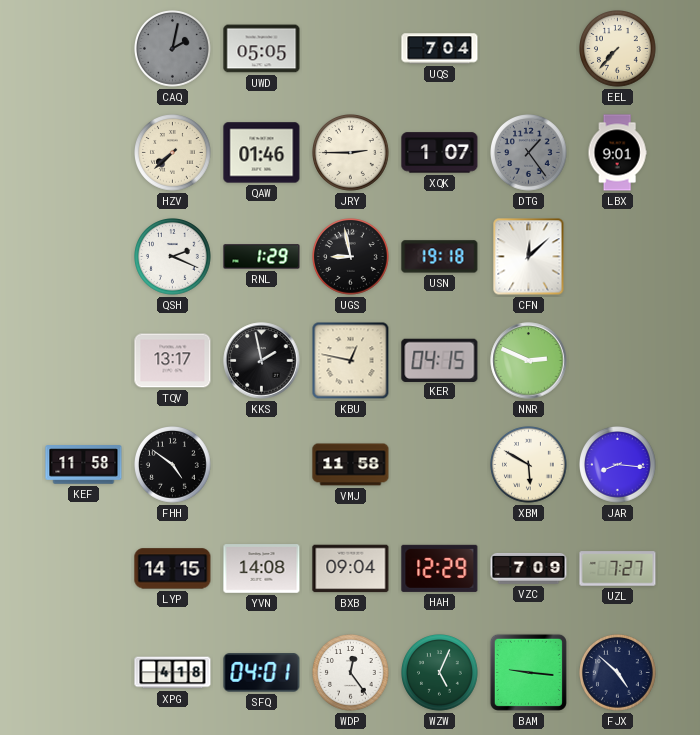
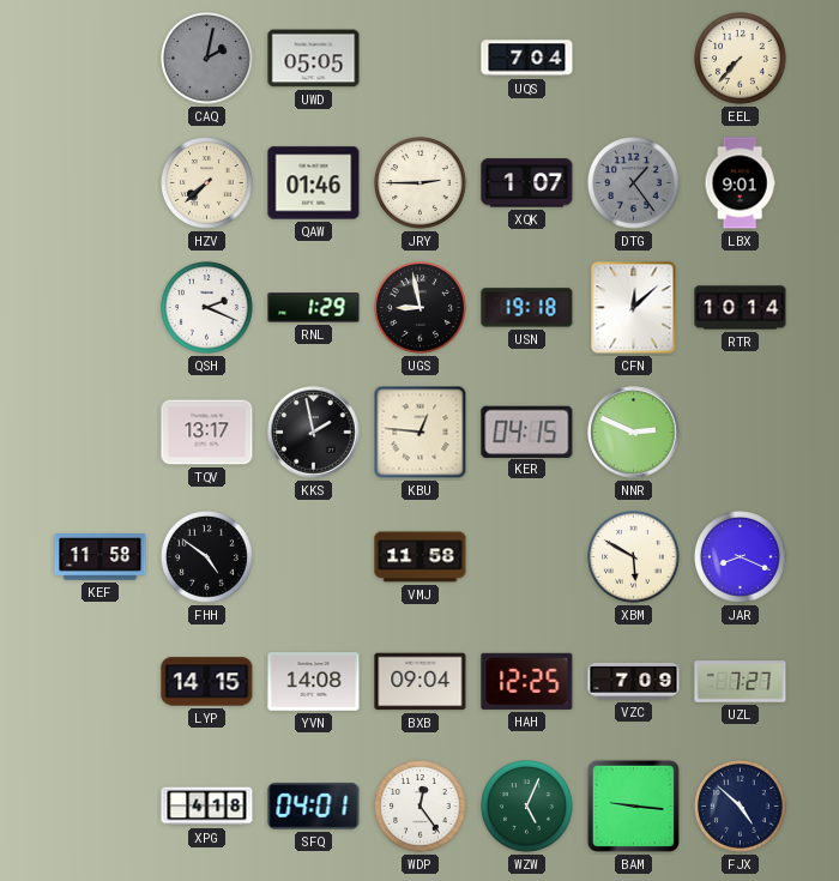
RTR: none -> 10:14
KBU: 12:47 -> 12:46
JAR: 8:16 -> 8:19
HAH: 12:29 -> 12:25
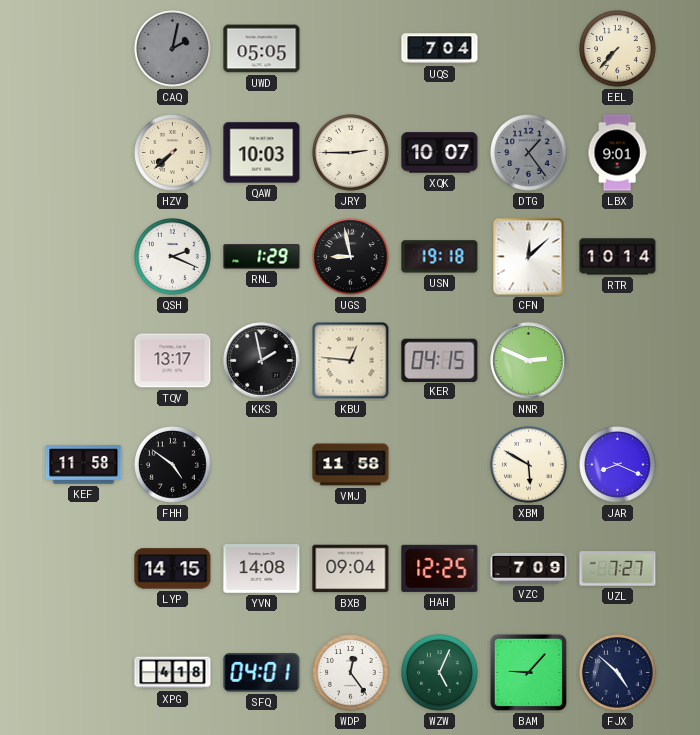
QAW: 01:46 -> 10:03
XQK: 1:07 -> 10:07
BAM: 9:16 -> 9:07
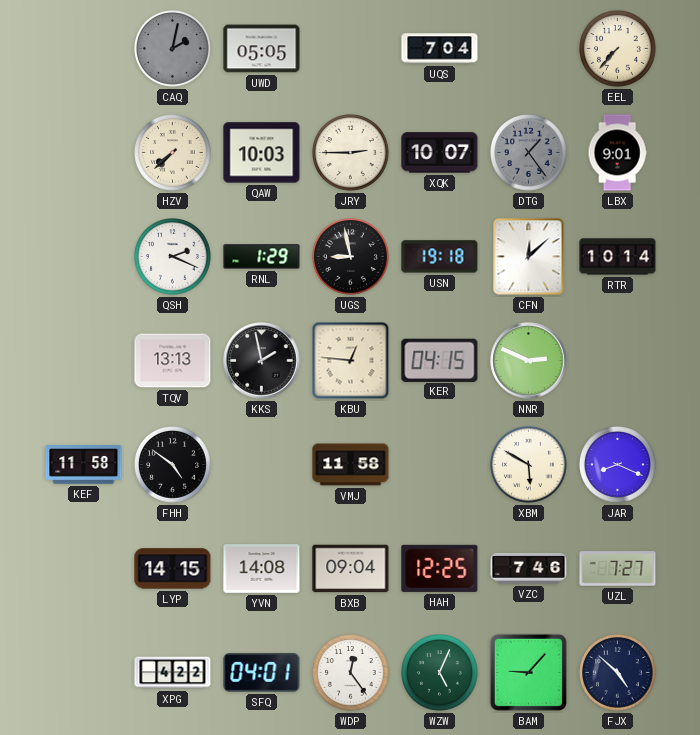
TQV: 13:17 -> 13:13
VZC: 7:09 -> 7:46
XPG: 4:18 -> 4:22
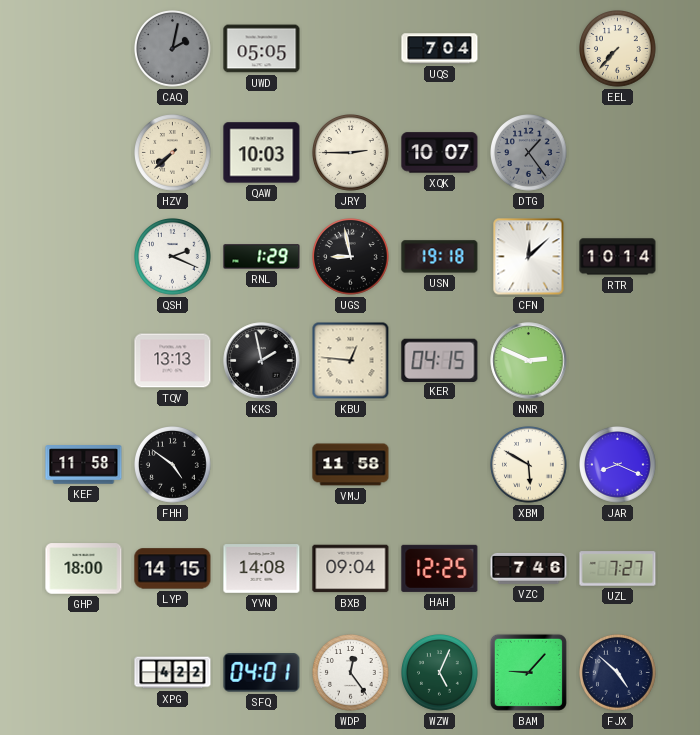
LBX: 9:01 -> none
GHP: none -> 18:00
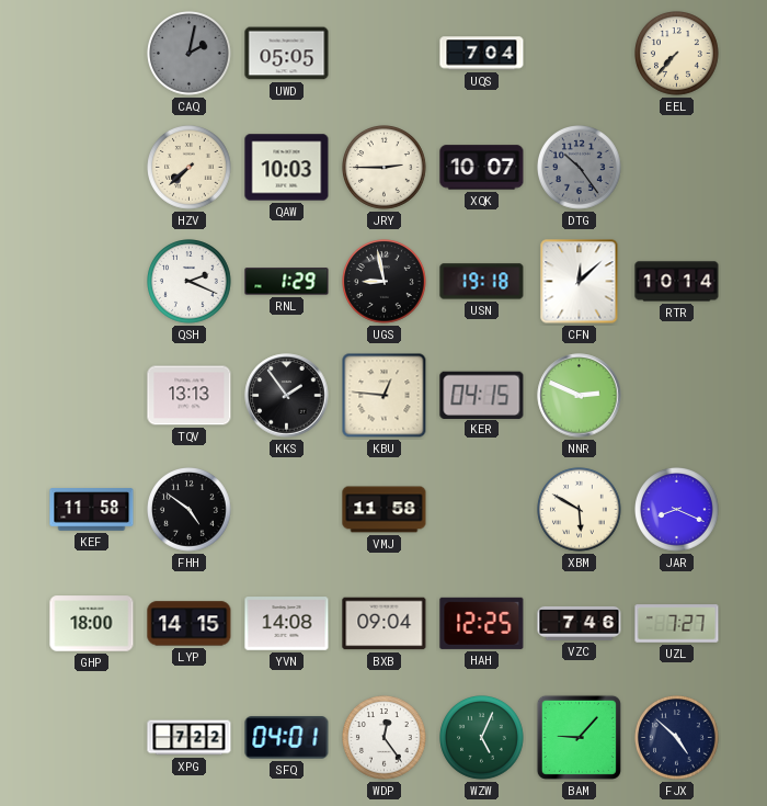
DTG: 1:24 -> 10:24
KKS: 1:58 -> 1:54
XPG: 4:22 -> 7:22
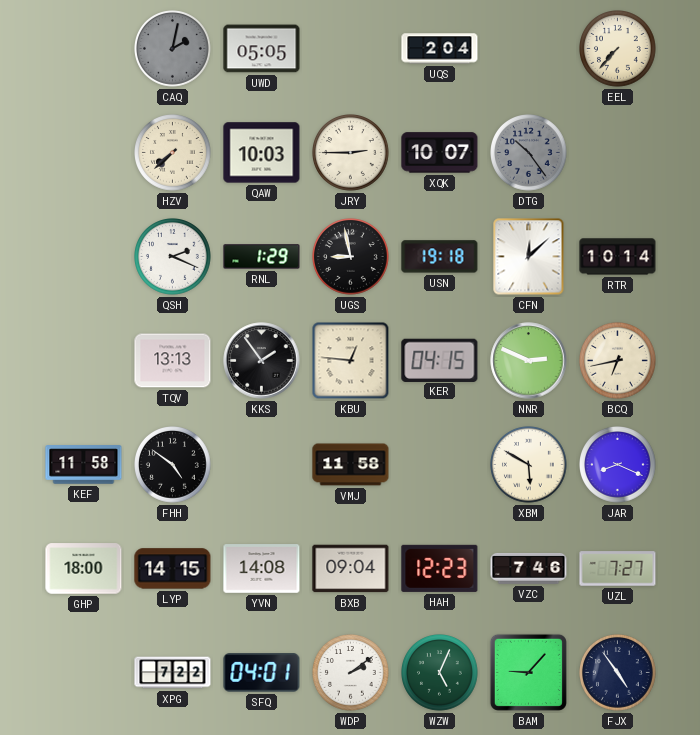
UQS: 7:04 -> 2:04
BCQ: none -> 6:43
HAH: 12:25 -> 12:23
WDP: 12:24 -> 2:09
FJX: 4:52 -> 4:54
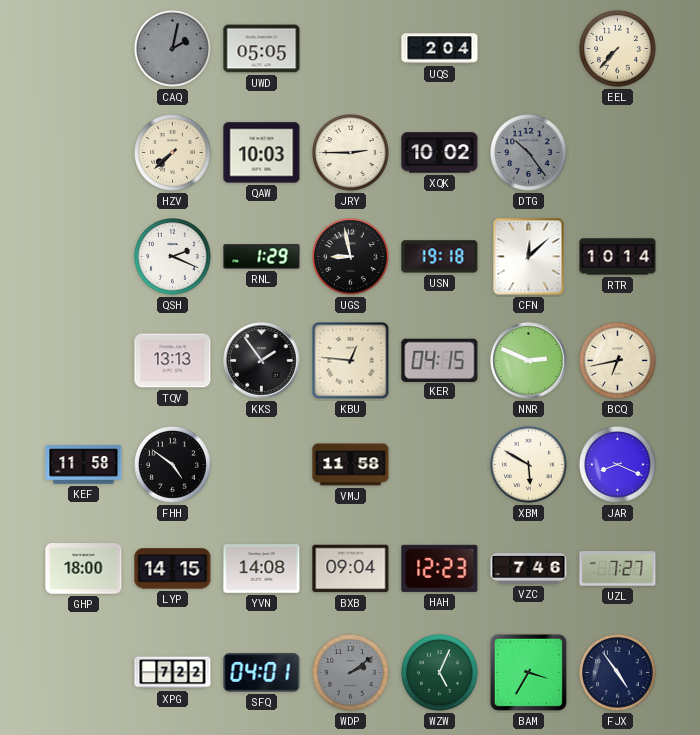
XQK: 10:07 -> 10:02
WDP dial: white -> grey
BAM: 9:07 -> 3:35
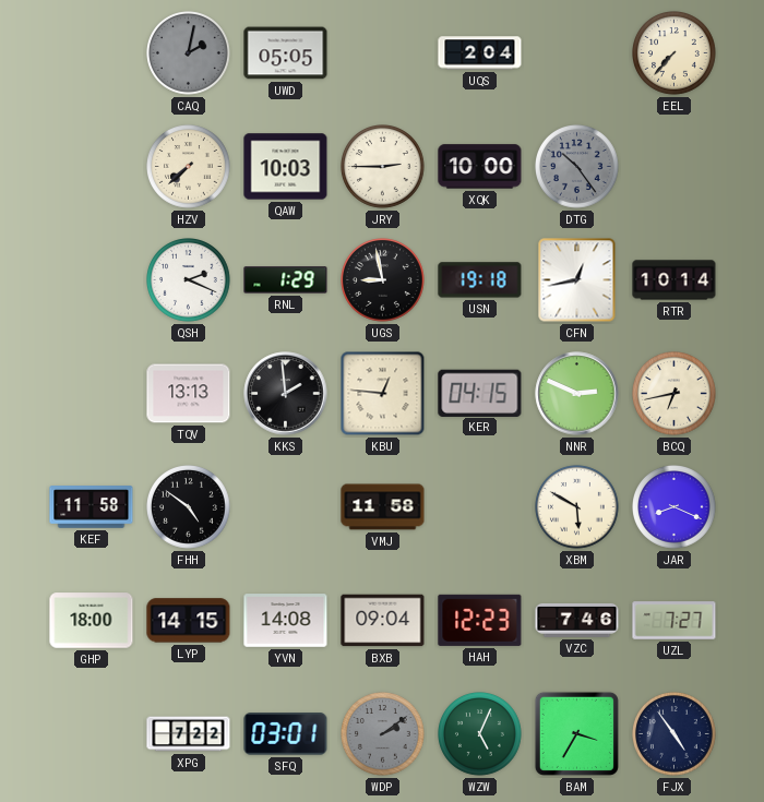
XQK: 10:02 -> 10:00
CFN: 12:08 -> 12:43
KKS: 1:54 -> 1:59
SFQ: 04:01 -> 03:01
